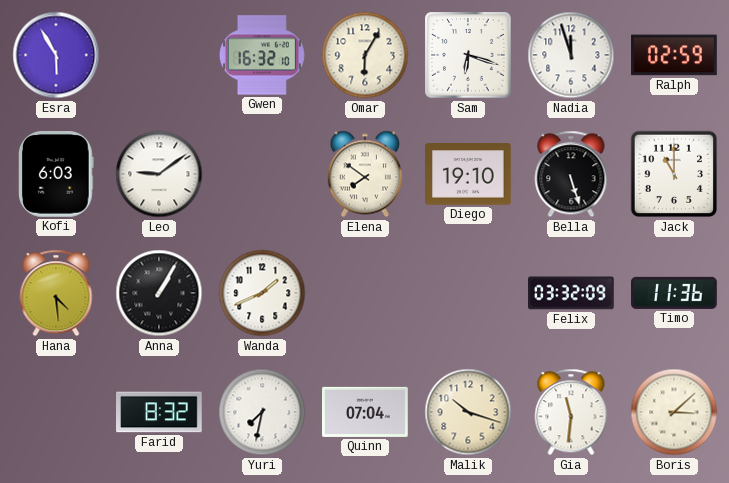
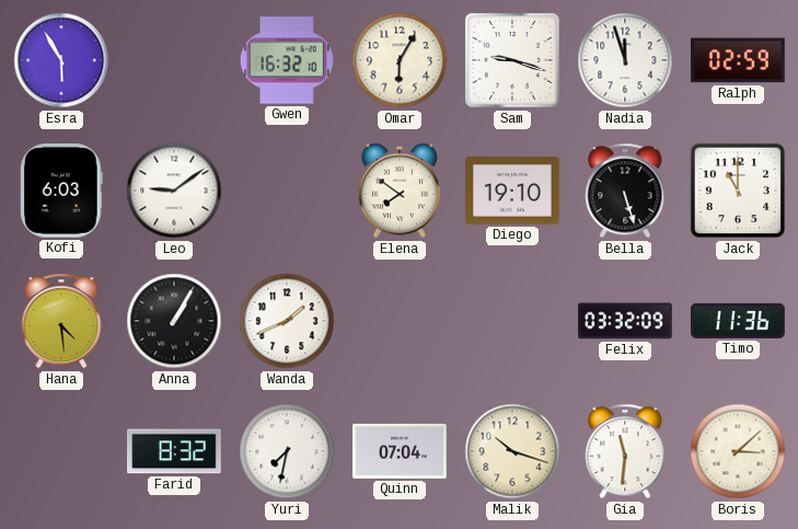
Sam: 6:18 -> 9:18
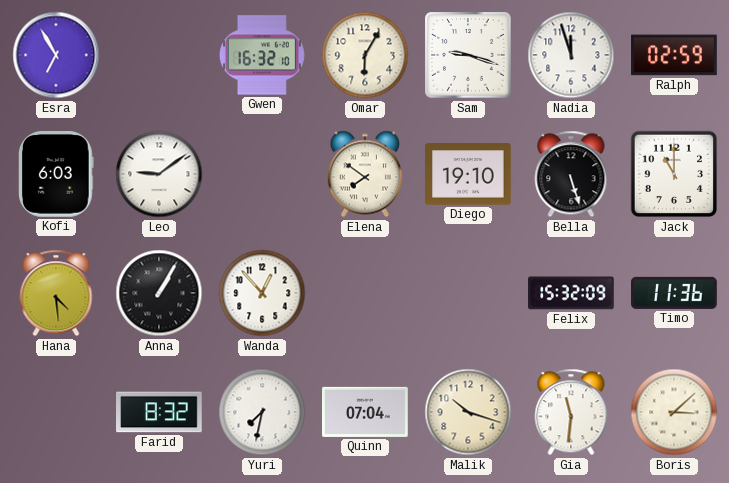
Esra: 5:55 -> 6:55
Wanda: 1:41 -> 12:53
Felix: 03:32 -> 15:32
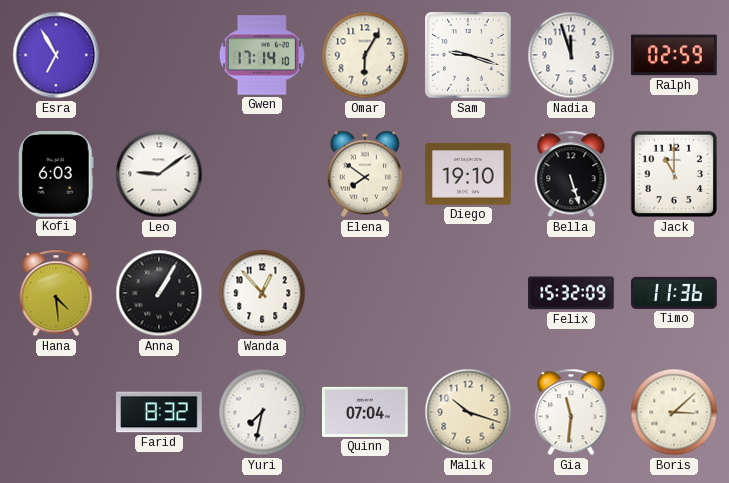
Gwen: 16:32 -> 17:14
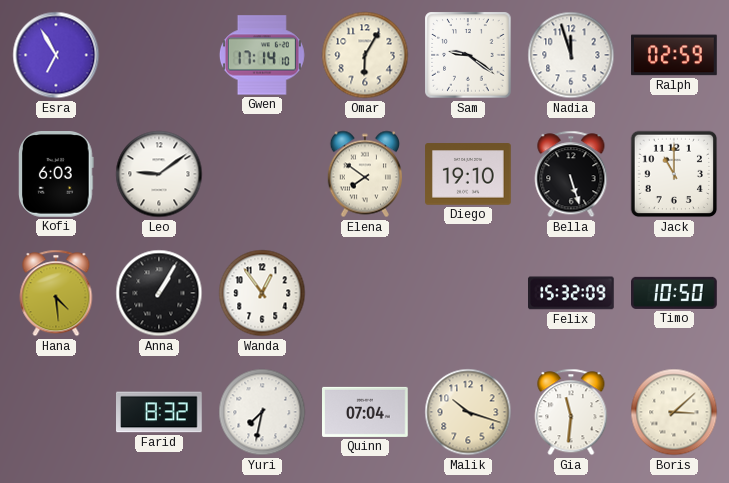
Sam: 9:18 -> 9:21
Wanda: 12:53 -> 12:54
Timo: 11:36 -> 10:50
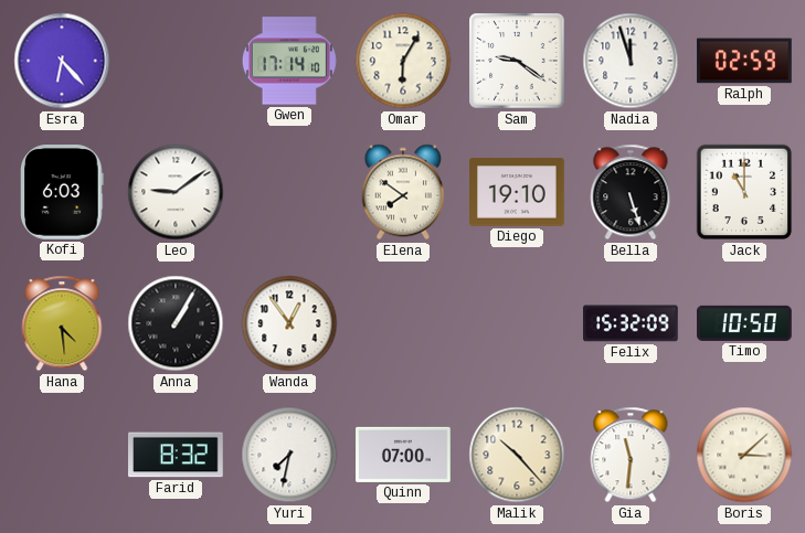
Esra: 6:55 -> 6:23
Quinn: 07:04 -> 07:00
Malik: 10:18 -> 10:23
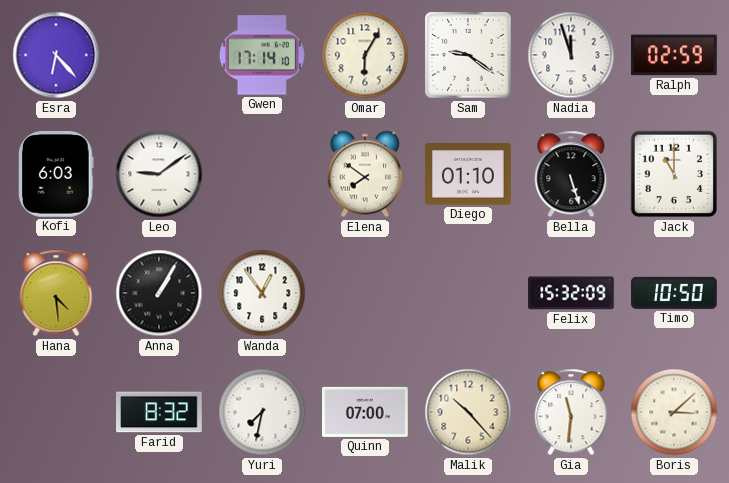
Diego: 19:10 -> 01:10
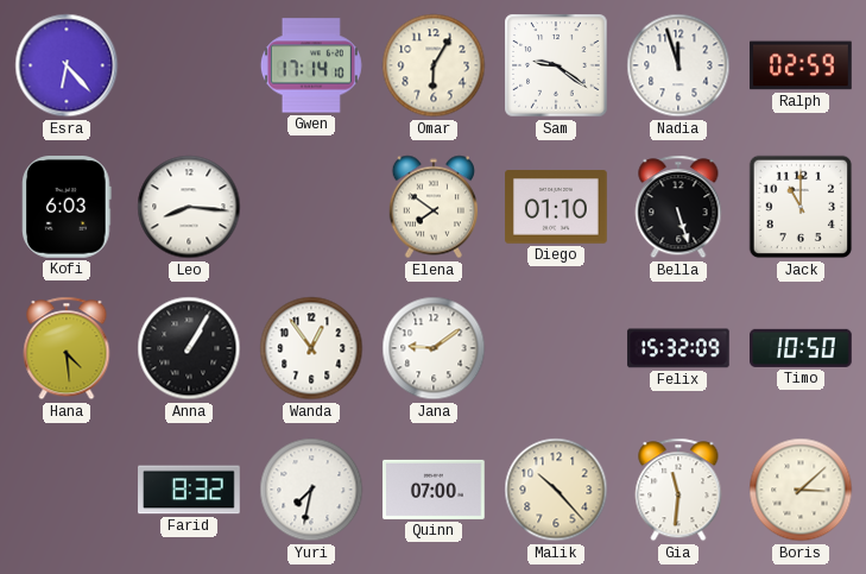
Leo: 9:09 -> 8:16
Jana: none -> 9:09
